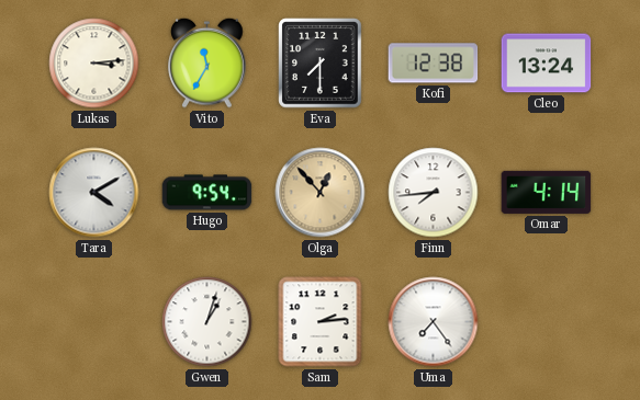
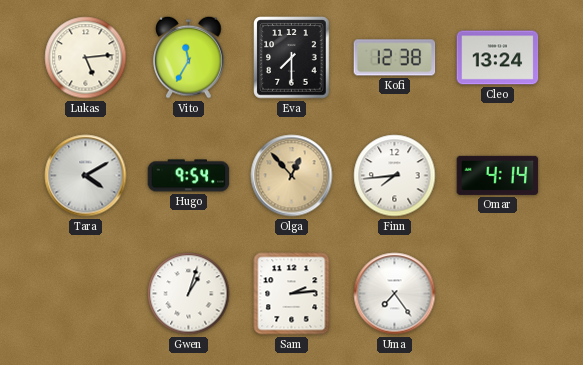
Lukas: 3:14 -> 5:14
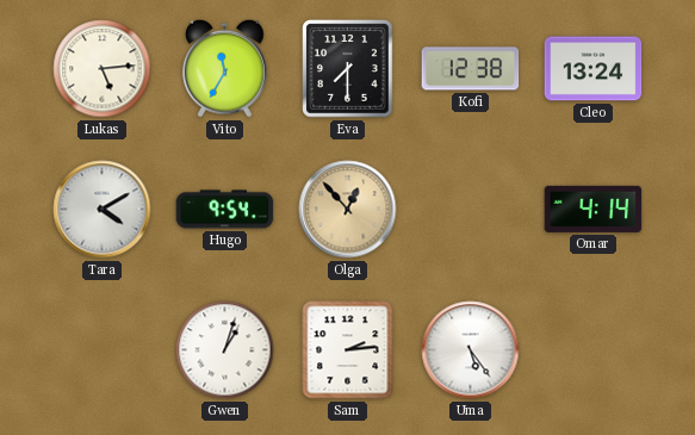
Finn: 7:44 -> none
Uma: 7:24 -> 5:24
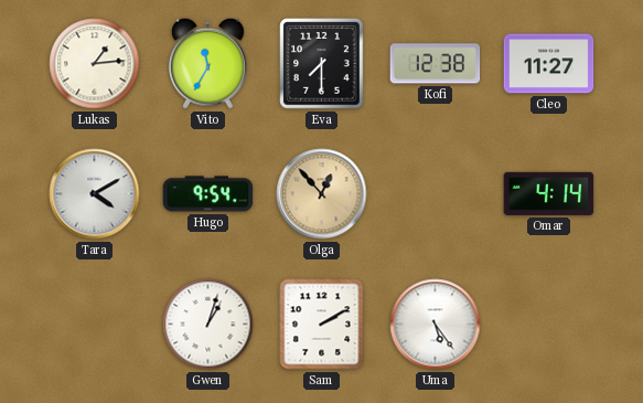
Lukas: 5:14 -> 1:14
Cleo: 13:24 -> 11:27
Sam: 2:14 -> 2:10
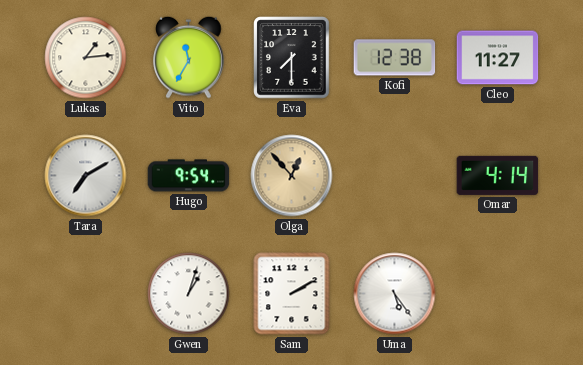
Tara: 4:10 -> 7:10
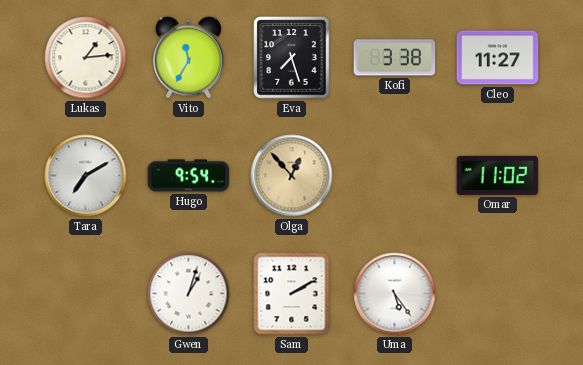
Eva: 7:30 -> 7:27
Kofi: 12:38 -> 3:38
Omar: 4:14 -> 11:02
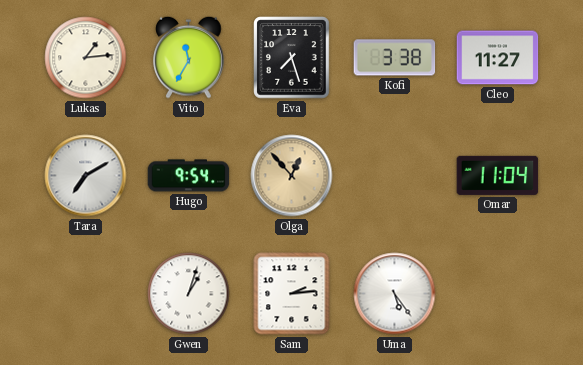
Omar: 11:02 -> 11:04
Sam: 2:10 -> 2:14
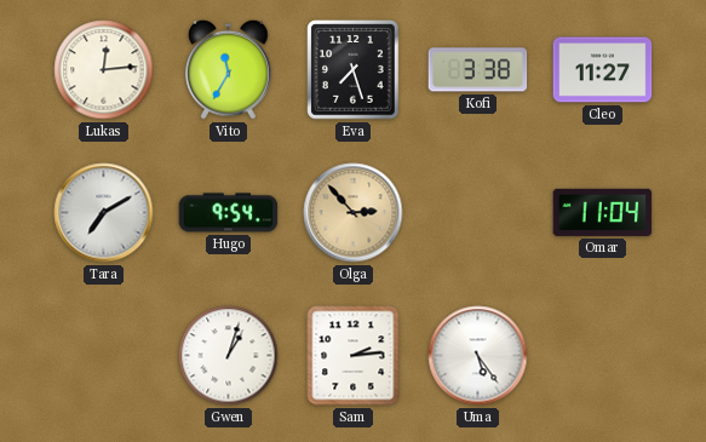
Lukas: 1:14 -> 12:14
Olga: 12:53 -> 2:53
